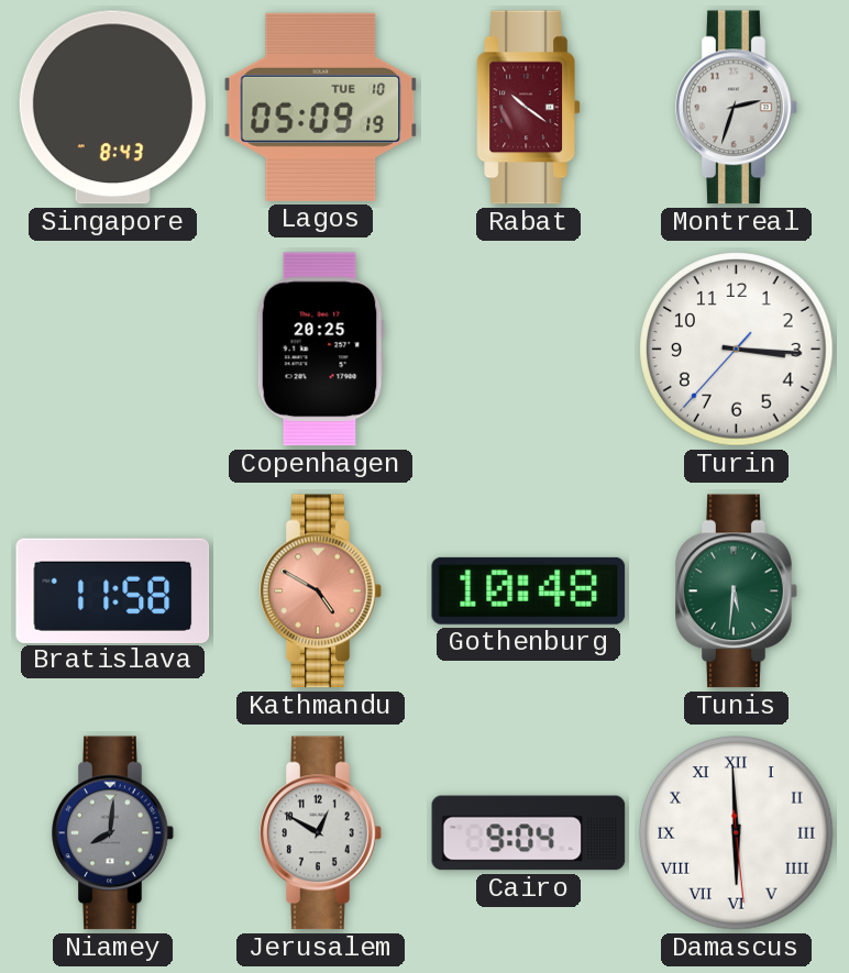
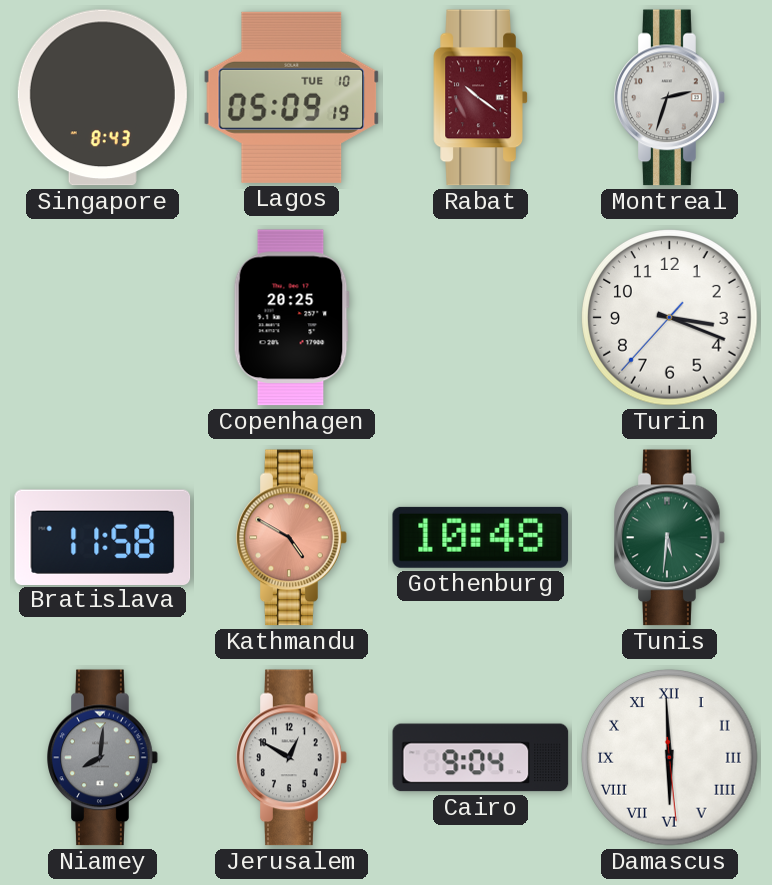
Turin: 3:15 -> 3:18
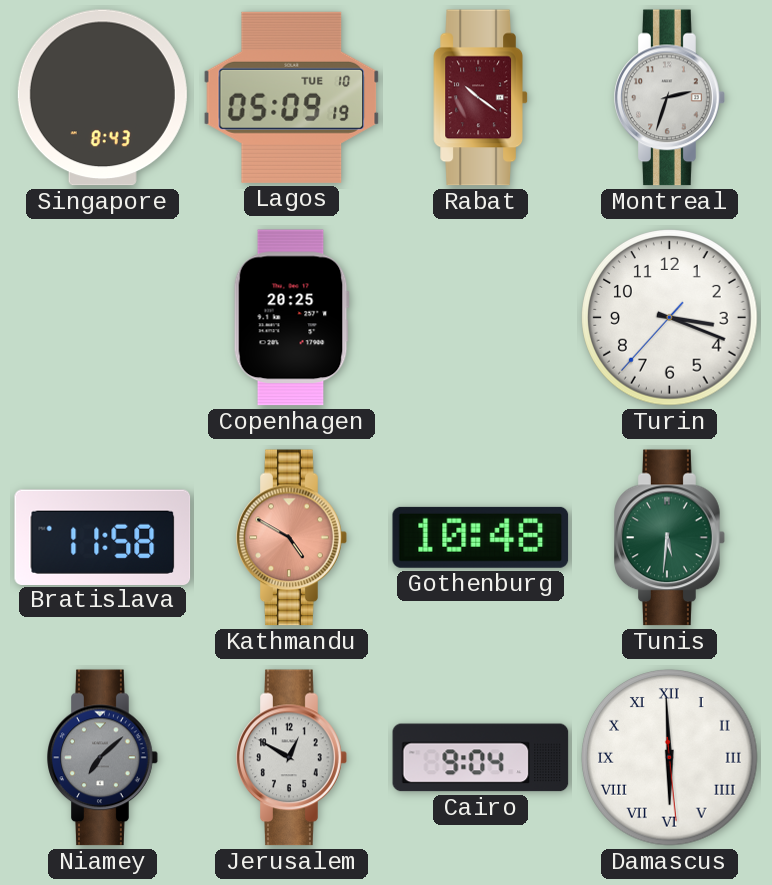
Niamey: 8:01 -> 7:08
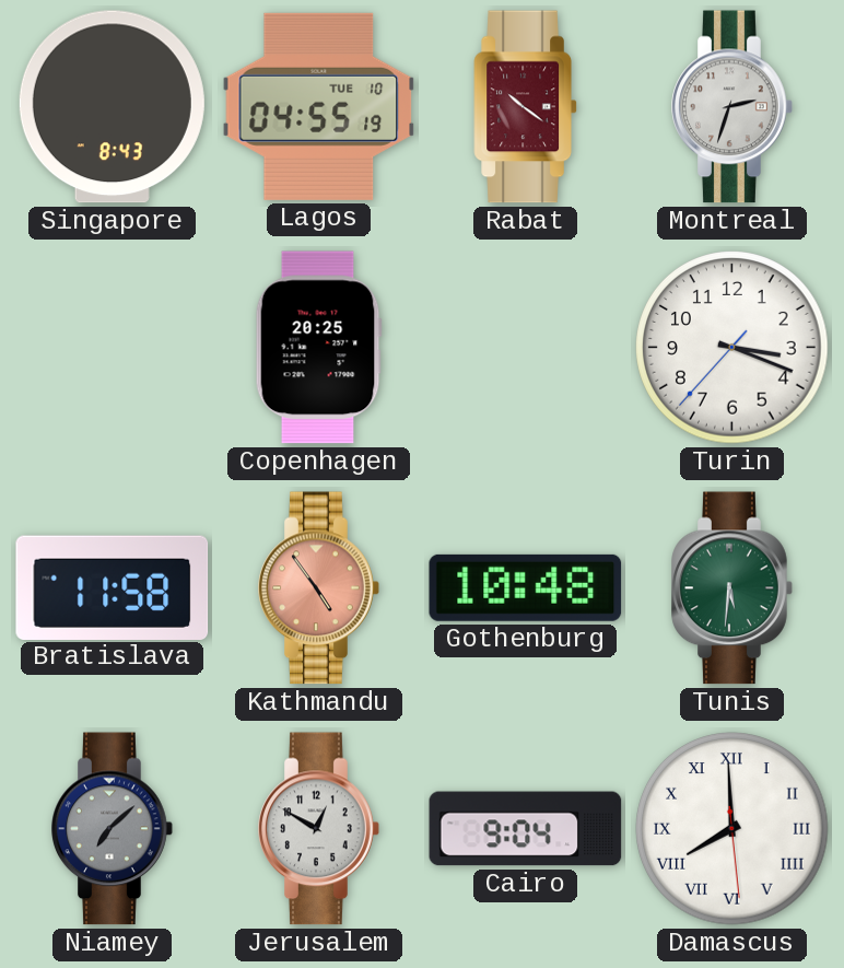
Lagos: 05:09 -> 04:55
Kathmandu: 4:50 -> 4:54
Damascus: 5:59 -> 7:59
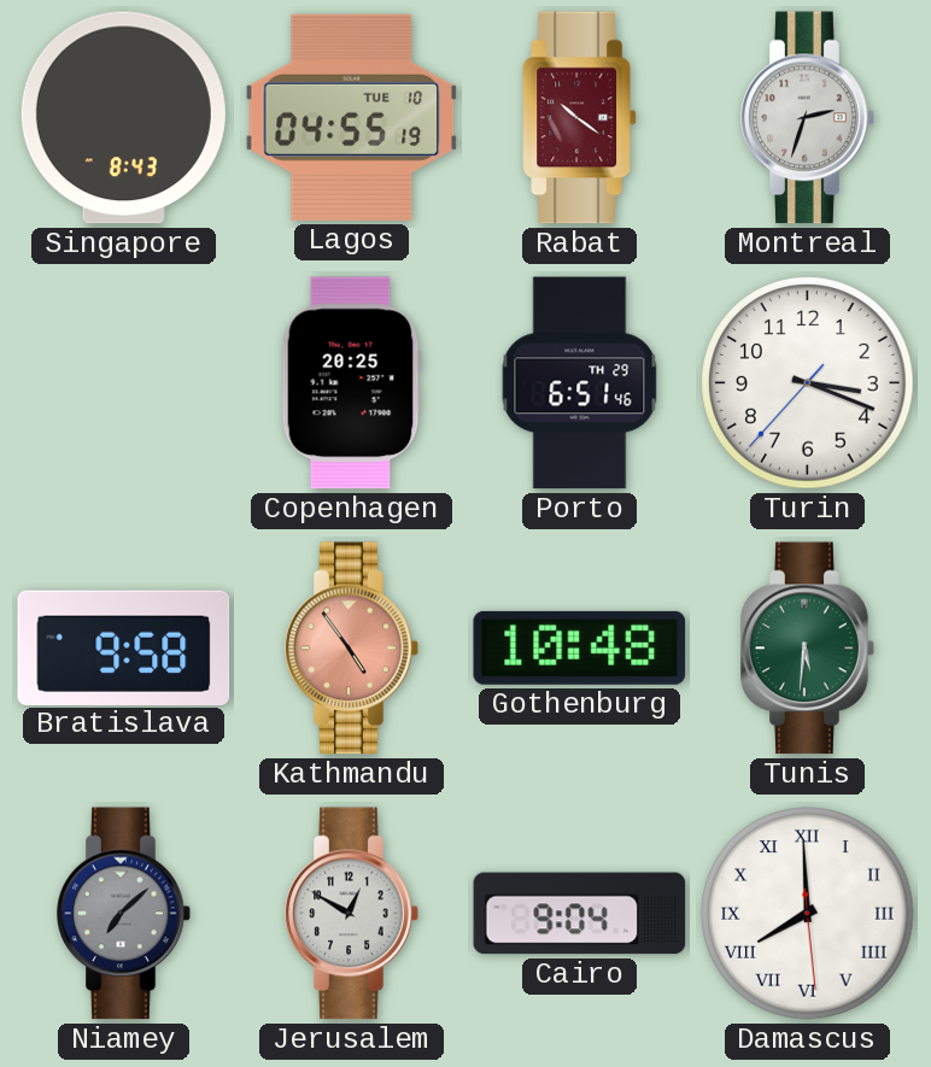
Porto: none -> 6:51
Bratislava: 11:58 -> 9:58
